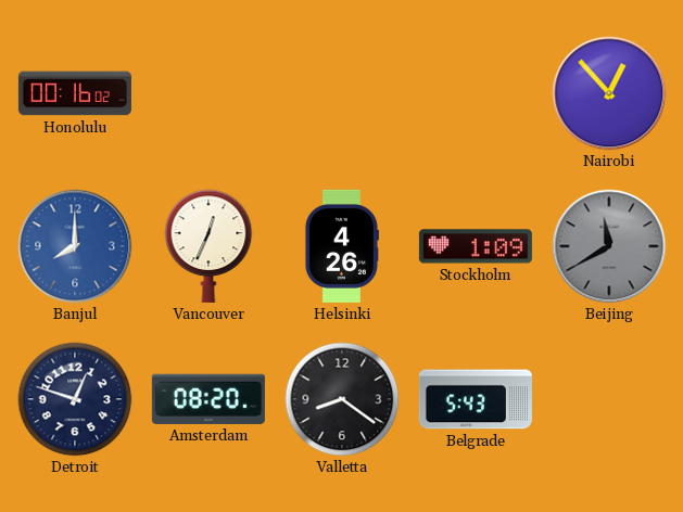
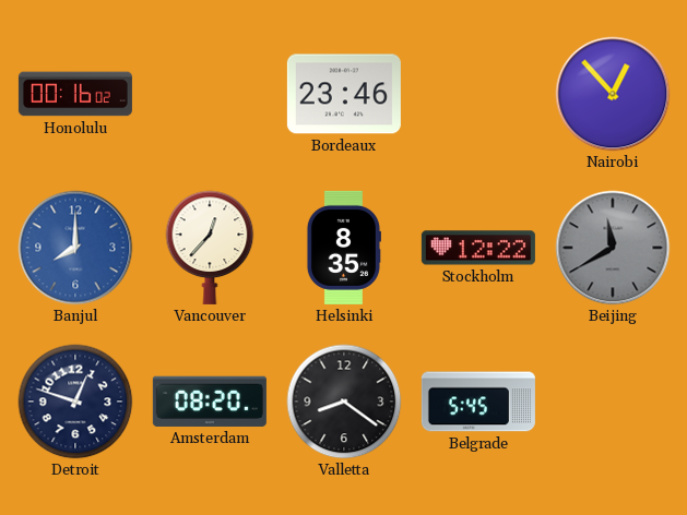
Bordeaux: none -> 23:46
Vancouver: 12:34 -> 12:37
Helsinki: 4:26 -> 8:35
Stockholm: 1:09 -> 12:22
Belgrade: 5:43 -> 5:45
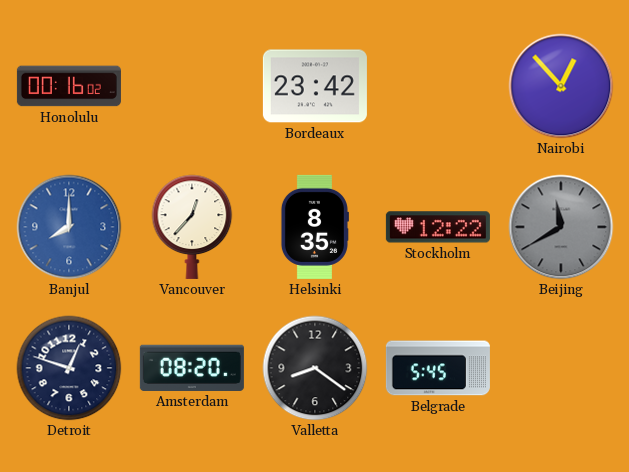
Bordeaux: 23:46 -> 23:42
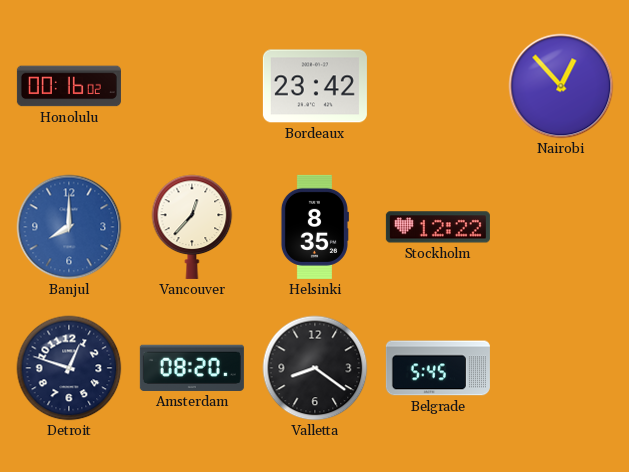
Beijing: 11:40 -> none
